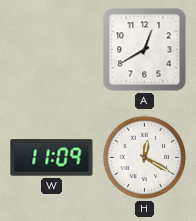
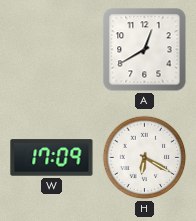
W: 11:09 -> 17:09
H: 12:20 -> 6:20
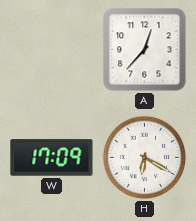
A: 12:40 -> 12:37
